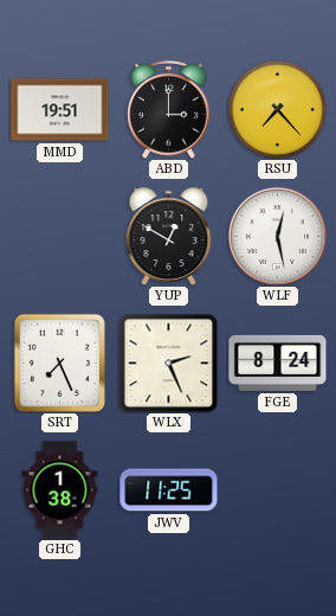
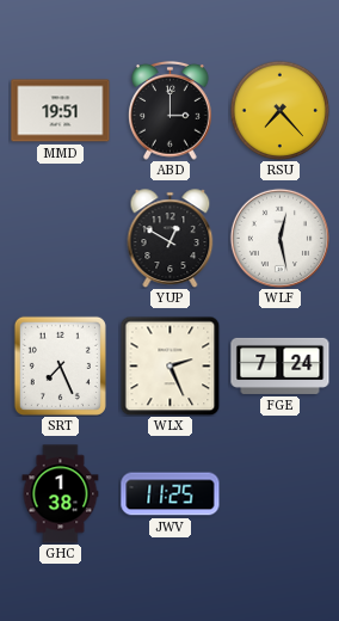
FGE: 8:24 -> 7:24
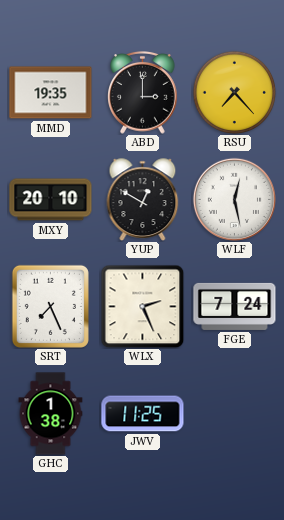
MMD: 19:51 -> 19:35
MXY: none -> 20:10
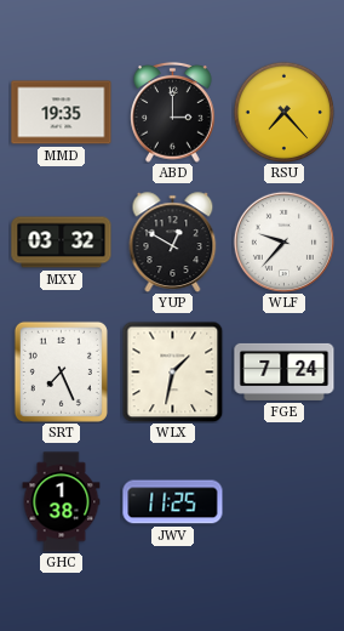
MXY: 20:10 -> 03:32
WLF: 12:28 -> 9:37
WLX: 2:26 -> 1:32
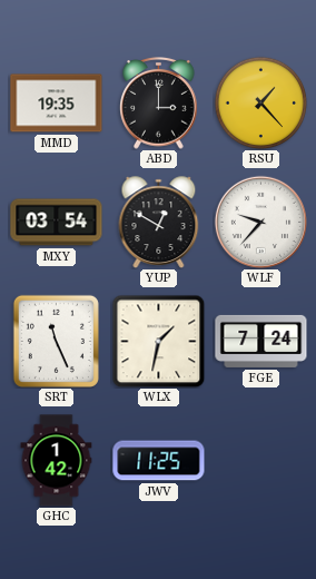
RSU: 7:23 -> 1:23
MXY: 03:32 -> 03:54
SRT: 7:26 -> 11:26
GHC: 1:38 -> 1:42
